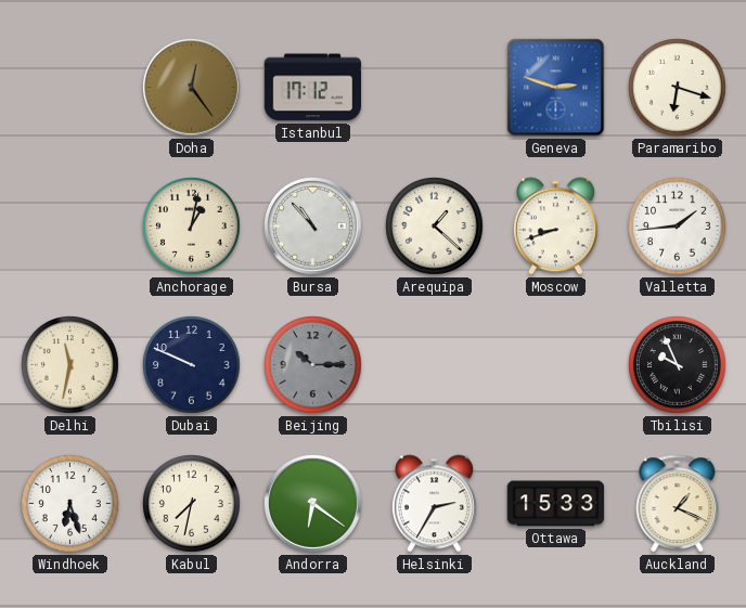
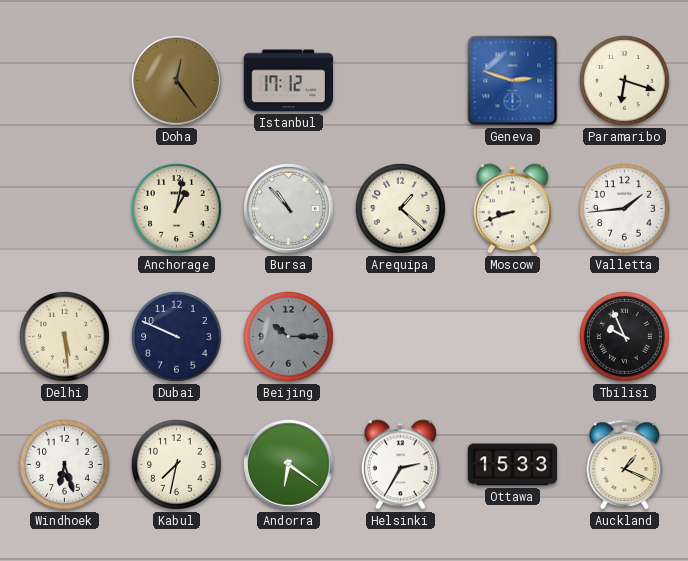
Delhi: 11:32 -> 5:29
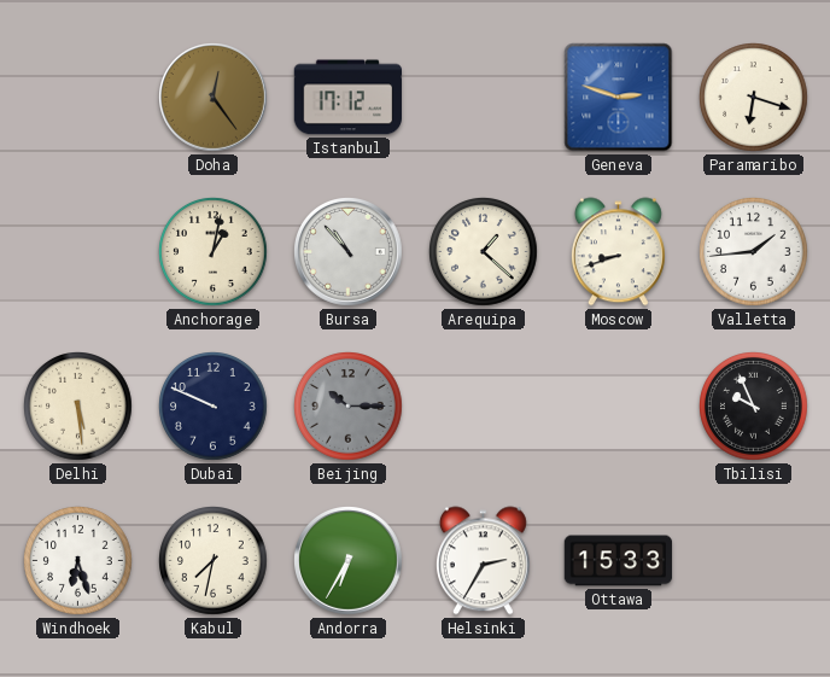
Andorra: 6:21 -> 6:35
Auckland: 1:19 -> none
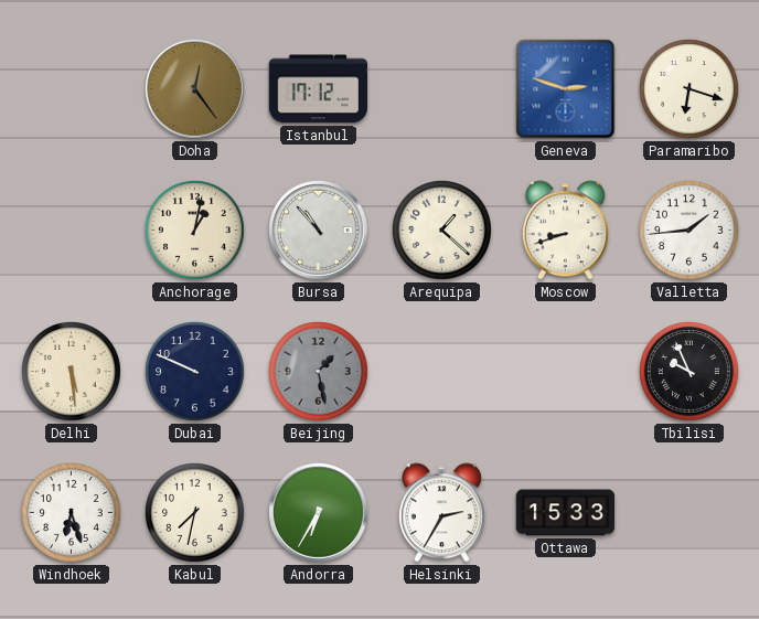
Beijing: 10:15 -> 1:28
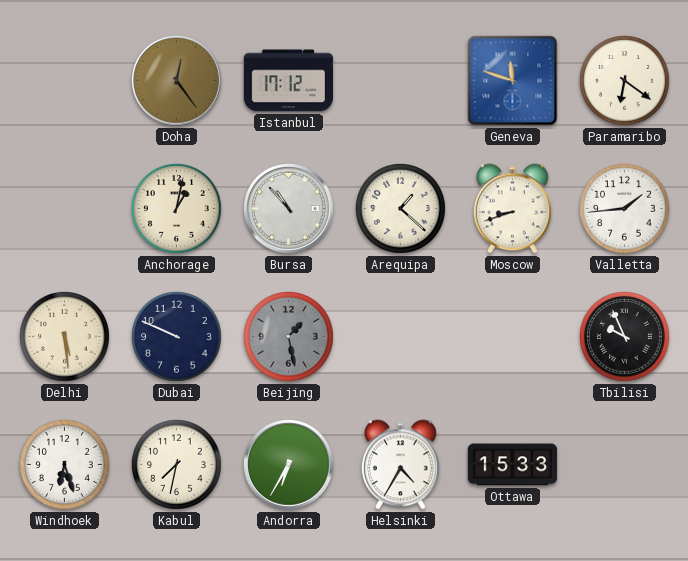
Geneva: 2:48 -> 11:48
Paramaribo: 6:18 -> 6:21
Helsinki: 2:35 -> 4:35
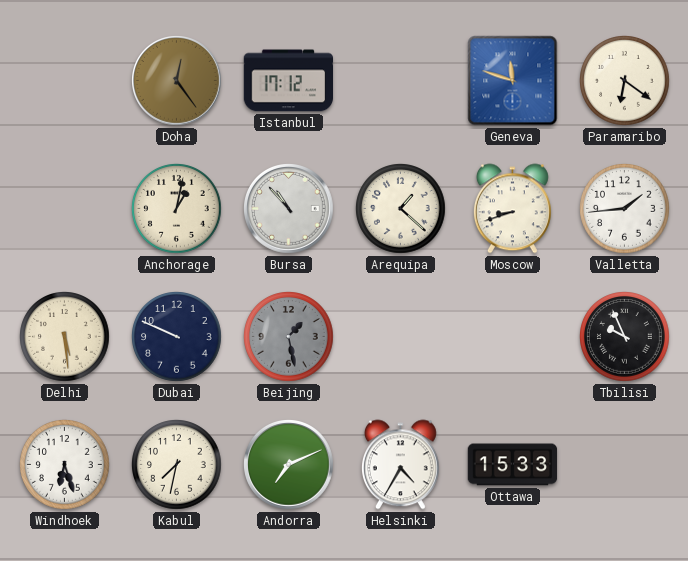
Andorra: 6:35 -> 7:11
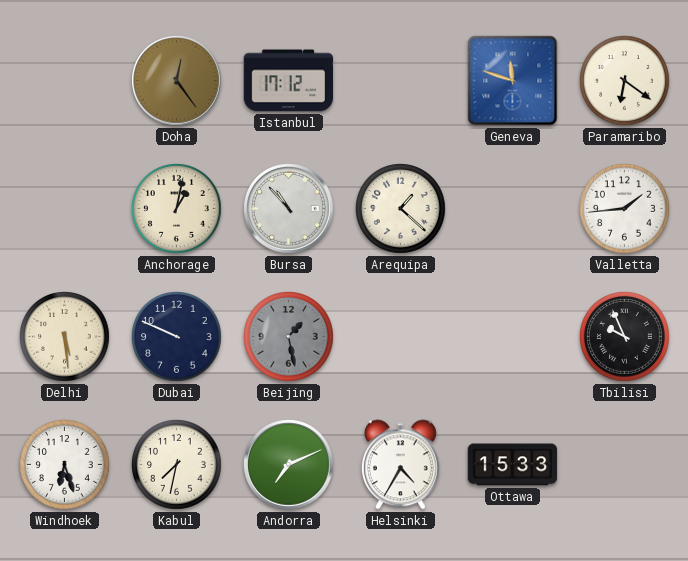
Moscow: 8:42 -> none
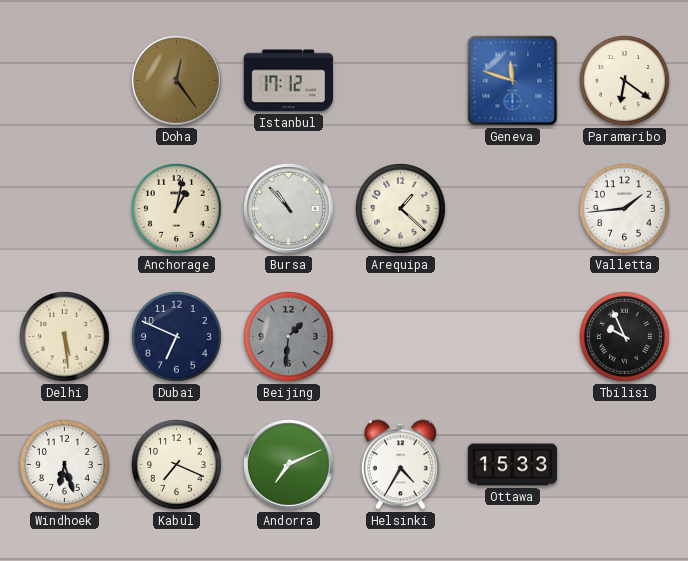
Dubai: 9:49 -> 6:49
Beijing: 1:28 -> 1:31
Kabul: 7:32 -> 7:19
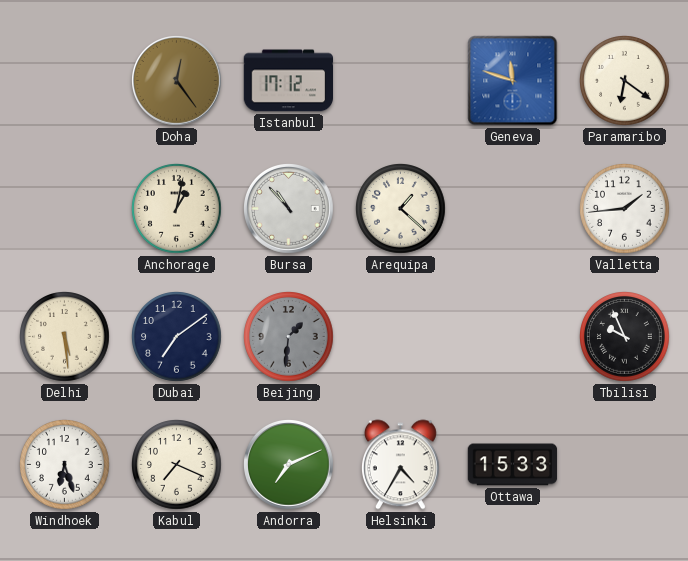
Dubai: 6:49 -> 7:09
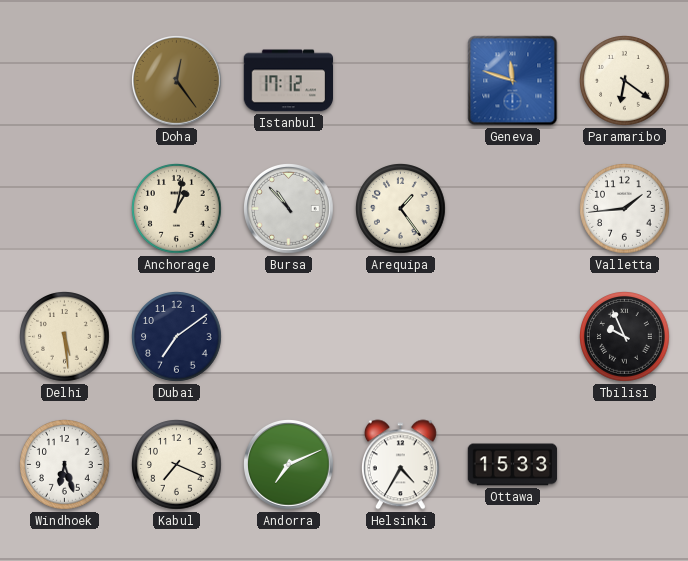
Arequipa: 1:22 -> 1:24
Beijing: 1:31 -> none
